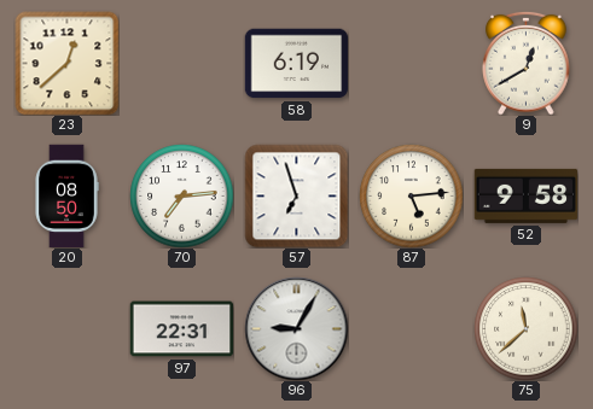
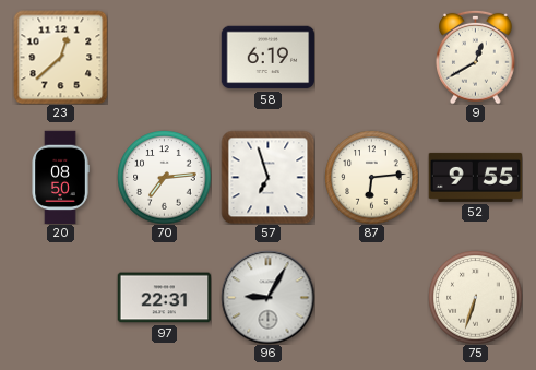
87: 5:14 -> 6:14
52: 9:58 -> 9:55
75: 11:38 -> 6:33
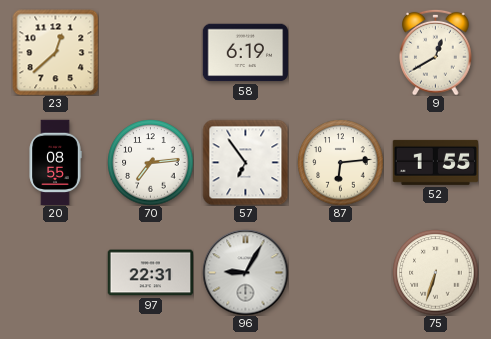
20: 08:50 -> 08:55
57: 6:57 -> 6:54
52: 9:55 -> 1:55
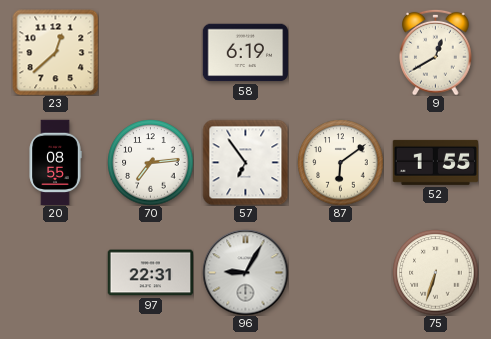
87: 6:14 -> 6:09
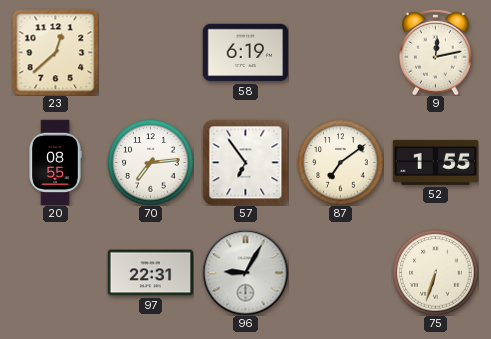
9: 12:40 -> 12:13
87: 6:09 -> 7:09
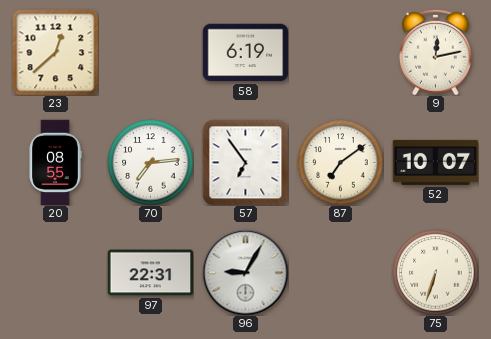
52: 1:55 -> 10:07
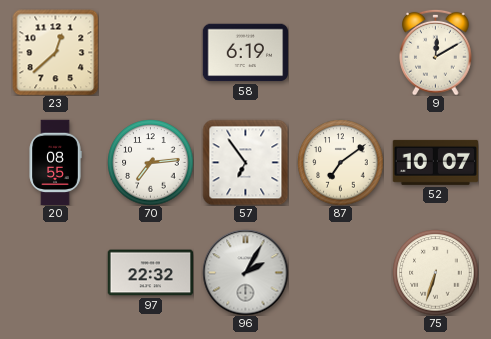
9: 12:13 -> 12:10
97: 22:31 -> 22:32
96: 9:05 -> 2:05
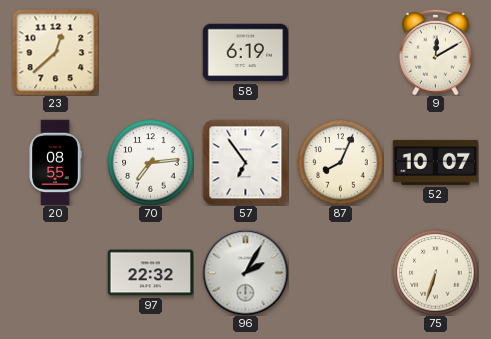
87: 7:09 -> 8:04
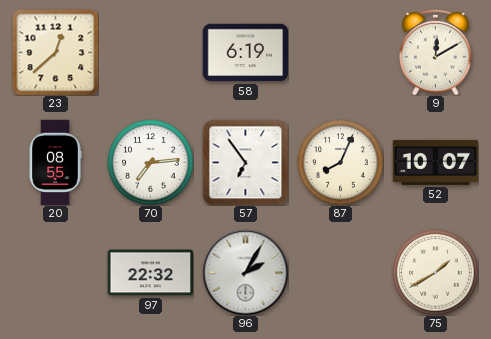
75: 6:33 -> 1:40
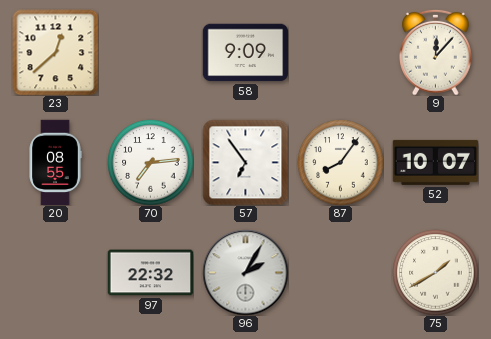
58: 6:19 -> 9:09
9: 12:10 -> 12:07
87: 8:04 -> 8:06
